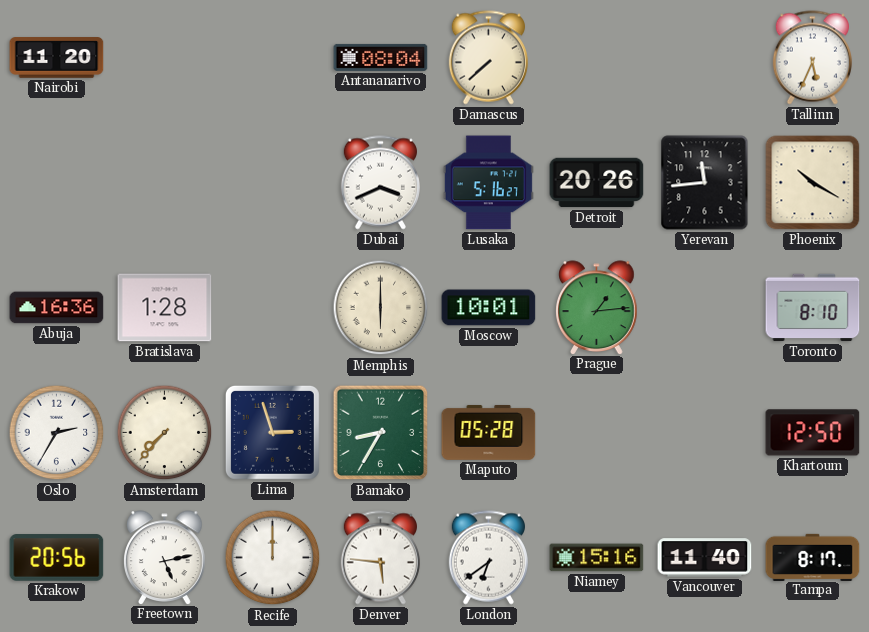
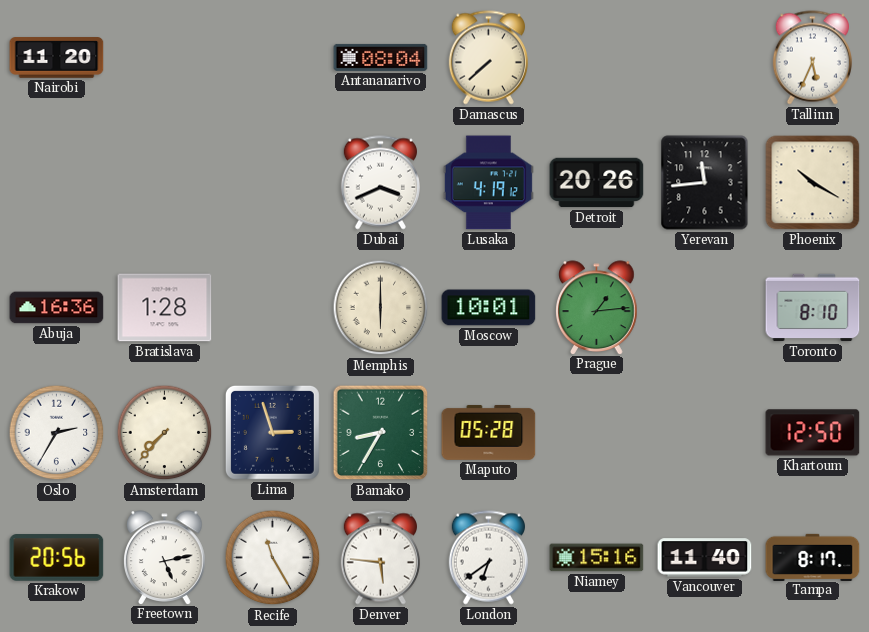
Lusaka: 5:16 -> 4:19
Recife: 12:00 -> 11:25
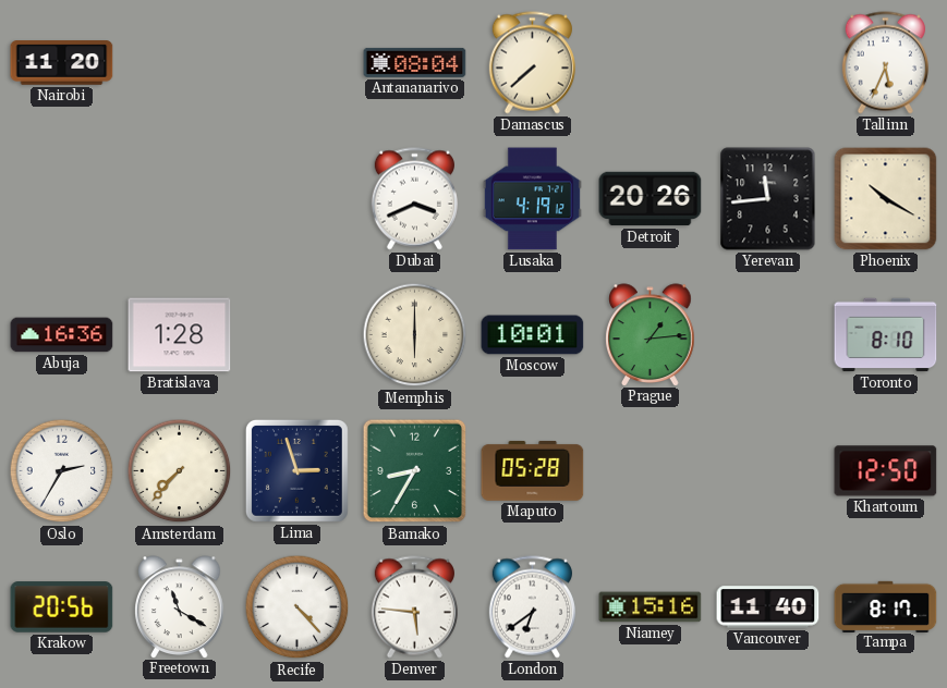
Freetown: 5:13 -> 11:20
Recife: 11:25 -> 4:23
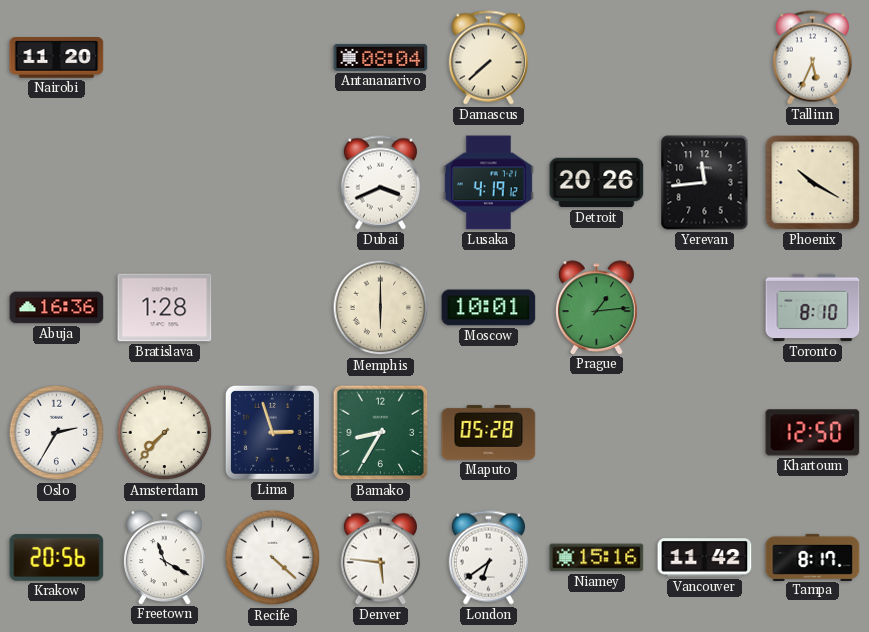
Recife: 4:23 -> 4:22
Vancouver: 11:40 -> 11:42
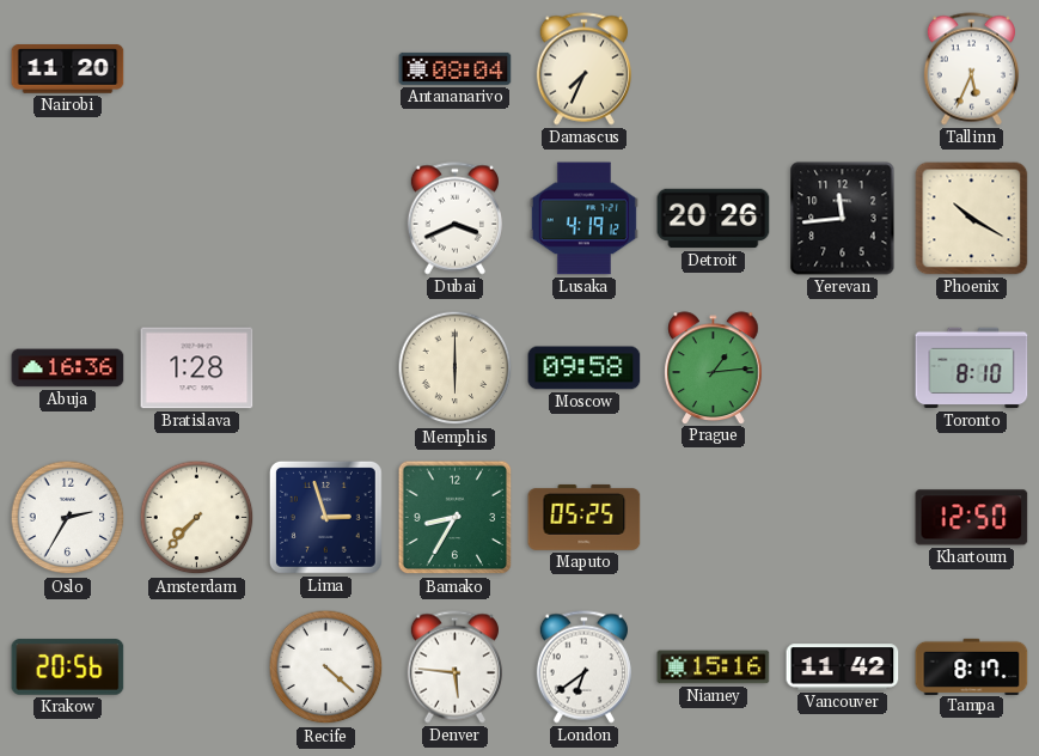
Damascus: 7:38 -> 7:34
Moscow: 10:01 -> 09:58
Maputo: 05:28 -> 05:25
Freetown: 11:20 -> none
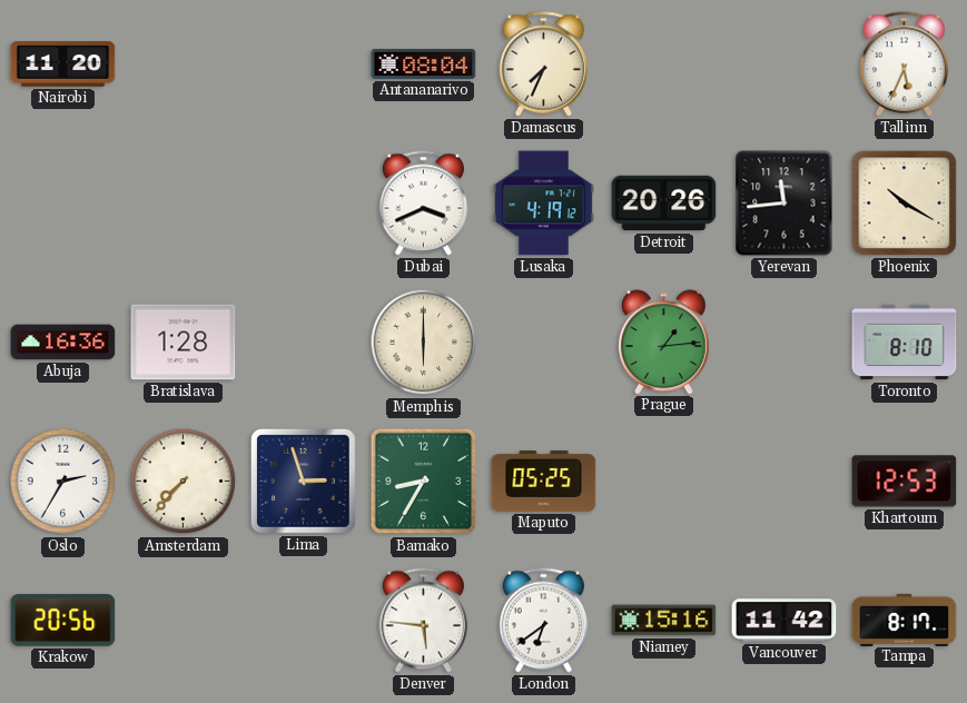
Moscow: 09:58 -> none
Khartoum: 12:50 -> 12:53
Recife: 4:22 -> none
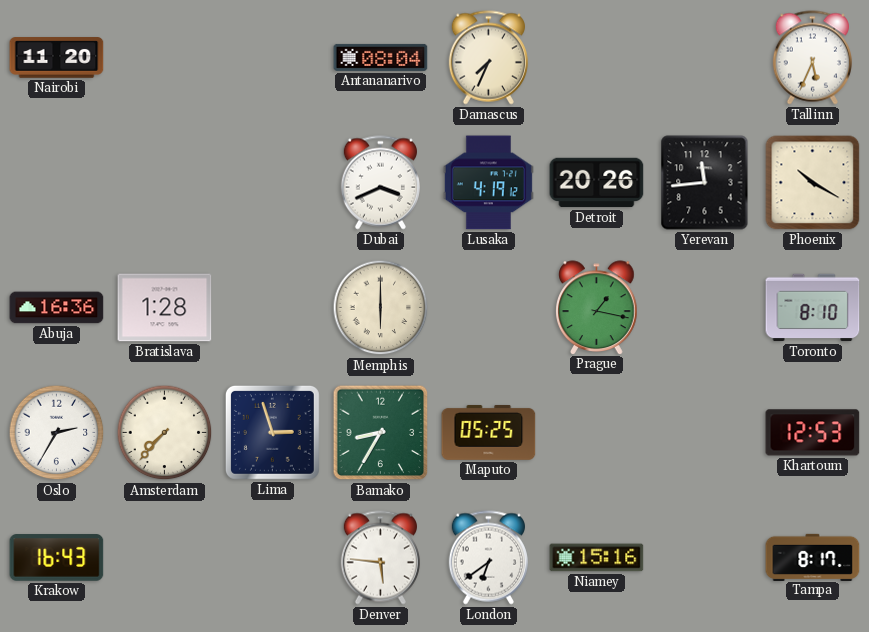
Prague: 1:14 -> 1:17
Krakow: 20:56 -> 16:43
Vancouver: 11:42 -> none
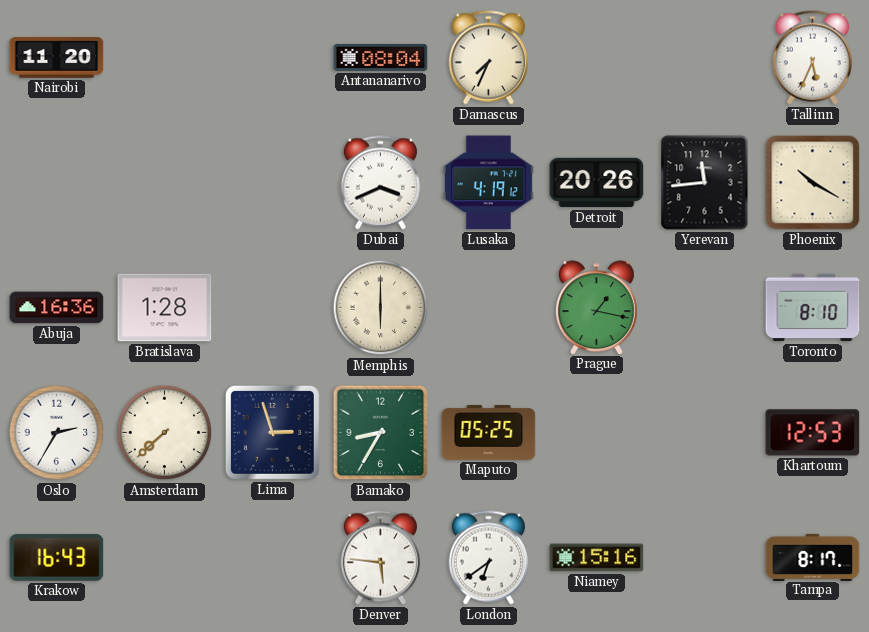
Amsterdam: 7:37 -> 7:38
